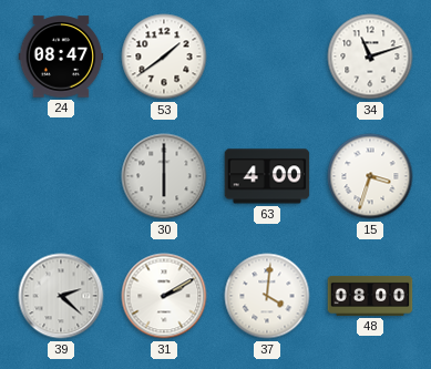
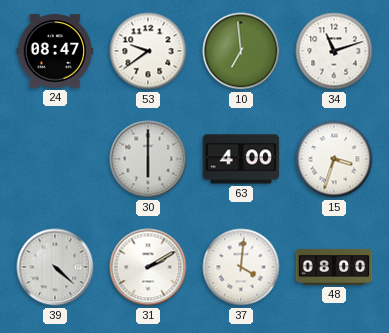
53: 1:39 -> 9:39
10: none -> 6:59
39: 2:22 -> 4:22
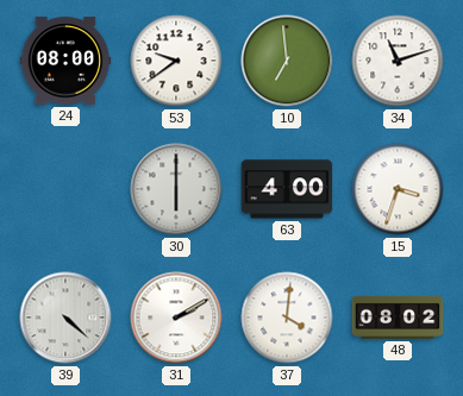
24: 08:47 -> 08:00
48: 08:00 -> 08:02
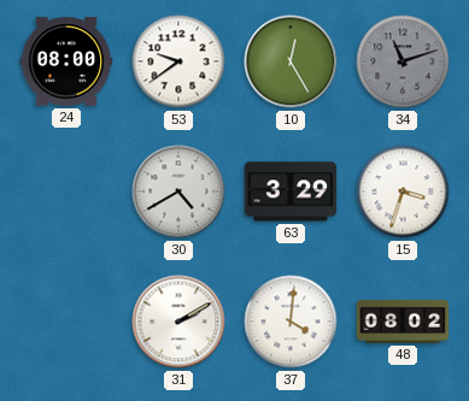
10: 6:59 -> 12:25
34 dial: white -> grey
30: 6:00 -> 4:40
63: 4:00 -> 3:29
39: 4:22 -> none
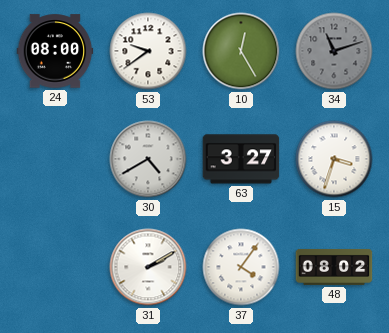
63: 3:29 -> 3:27
37: 4:01 -> 4:06
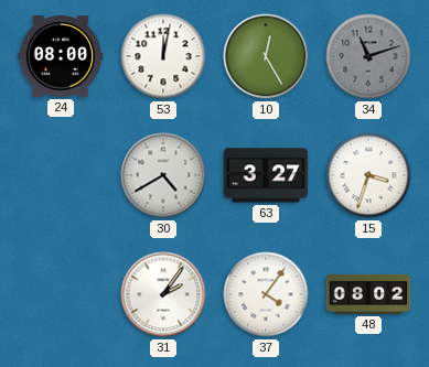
53: 9:39 -> 12:02
31: 2:10 -> 2:06
